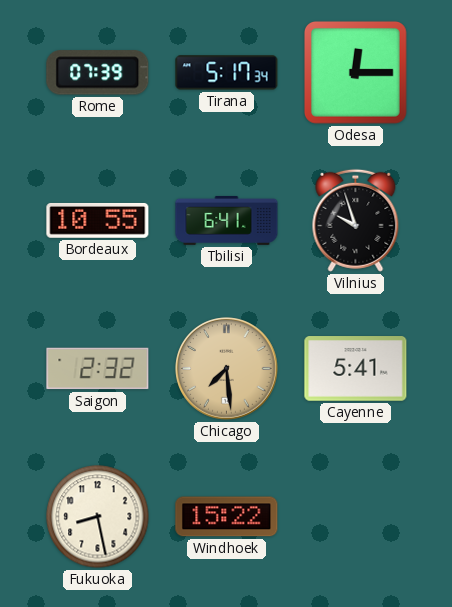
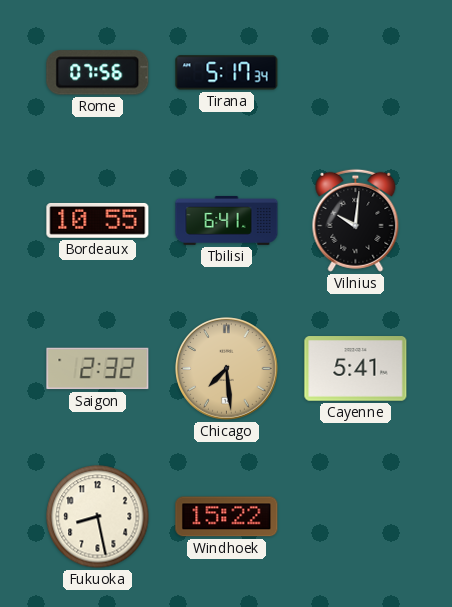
Rome: 07:39 -> 07:56
Odesa: 12:15 -> none
Vilnius: 9:57 -> 10:01
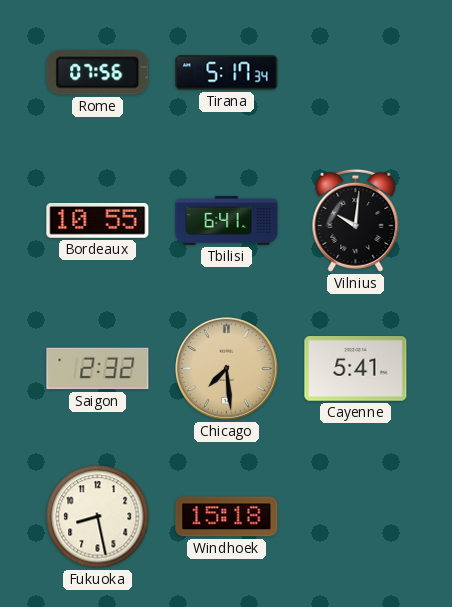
Windhoek: 15:22 -> 15:18
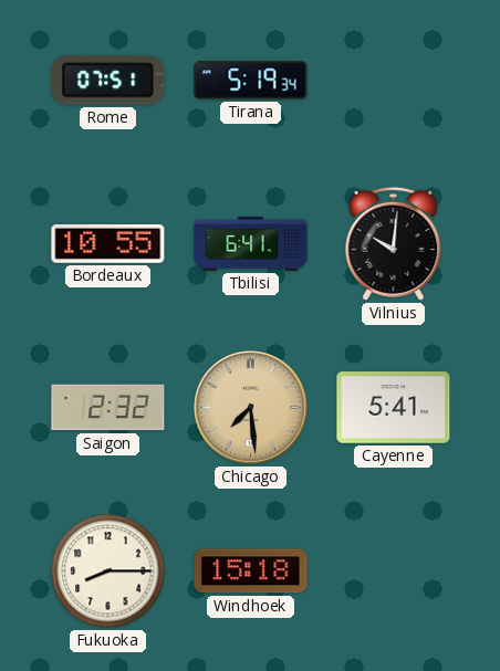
Rome: 07:56 -> 07:51
Tirana: 5:17 -> 5:19
Fukuoka: 8:28 -> 8:15
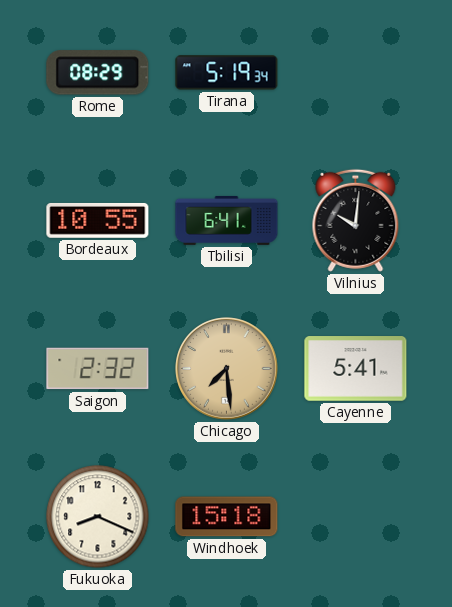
Rome: 07:51 -> 08:29
Fukuoka: 8:15 -> 8:19
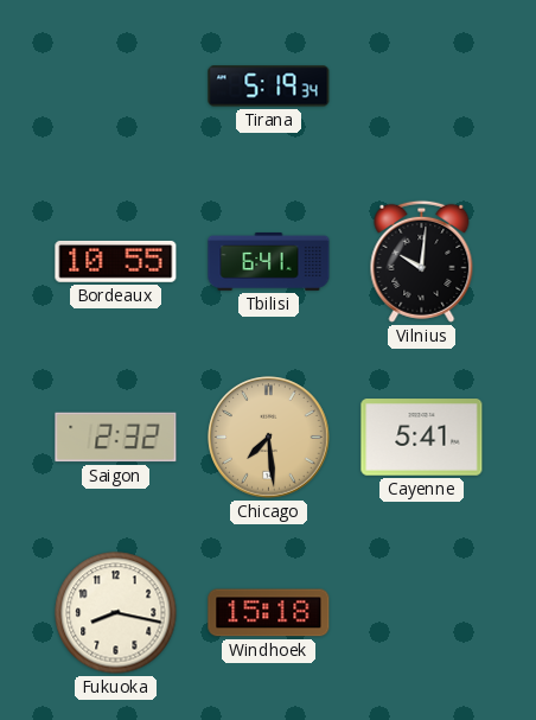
Rome: 08:29 -> none
Fukuoka: 8:19 -> 8:17
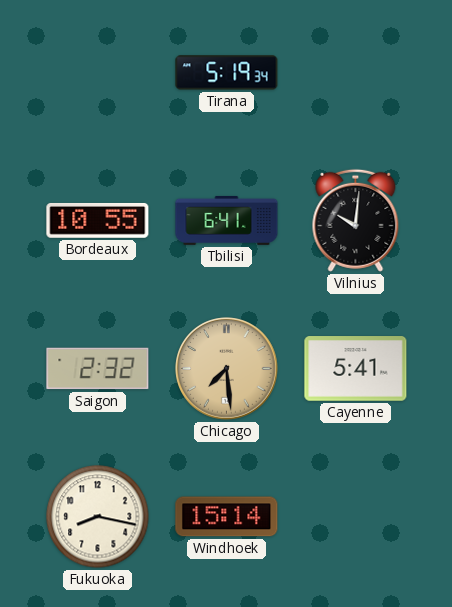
Windhoek: 15:18 -> 15:14
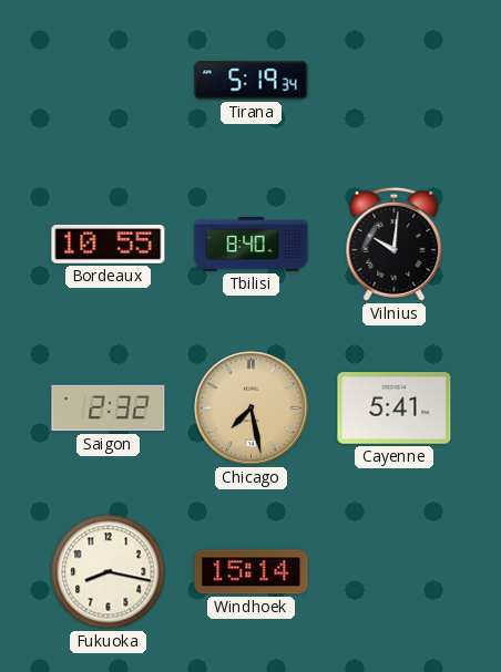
Tbilisi: 6:41 -> 8:40
Chicago: 7:29 -> 7:28
